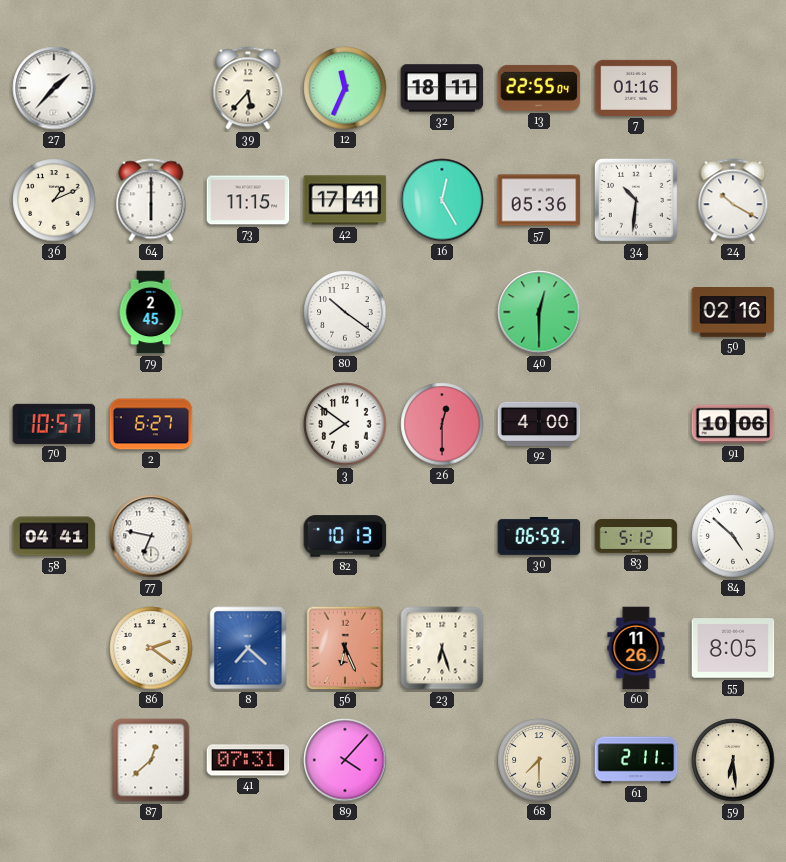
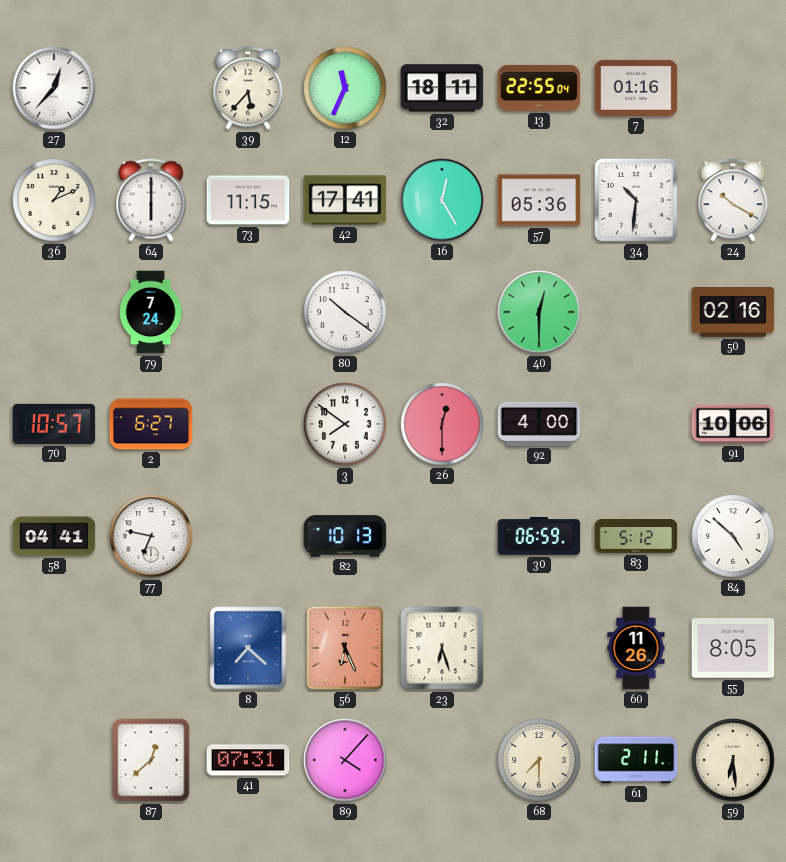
27: 1:37 -> 12:37
79: 2:45 -> 7:24
86: 2:21 -> none
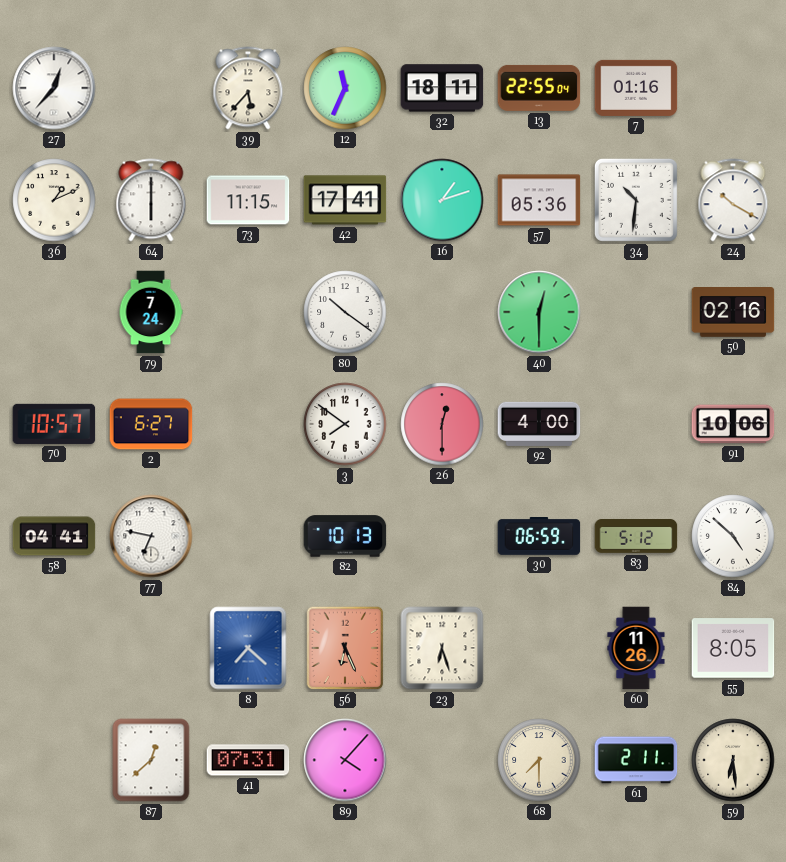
16: 12:25 -> 1:12
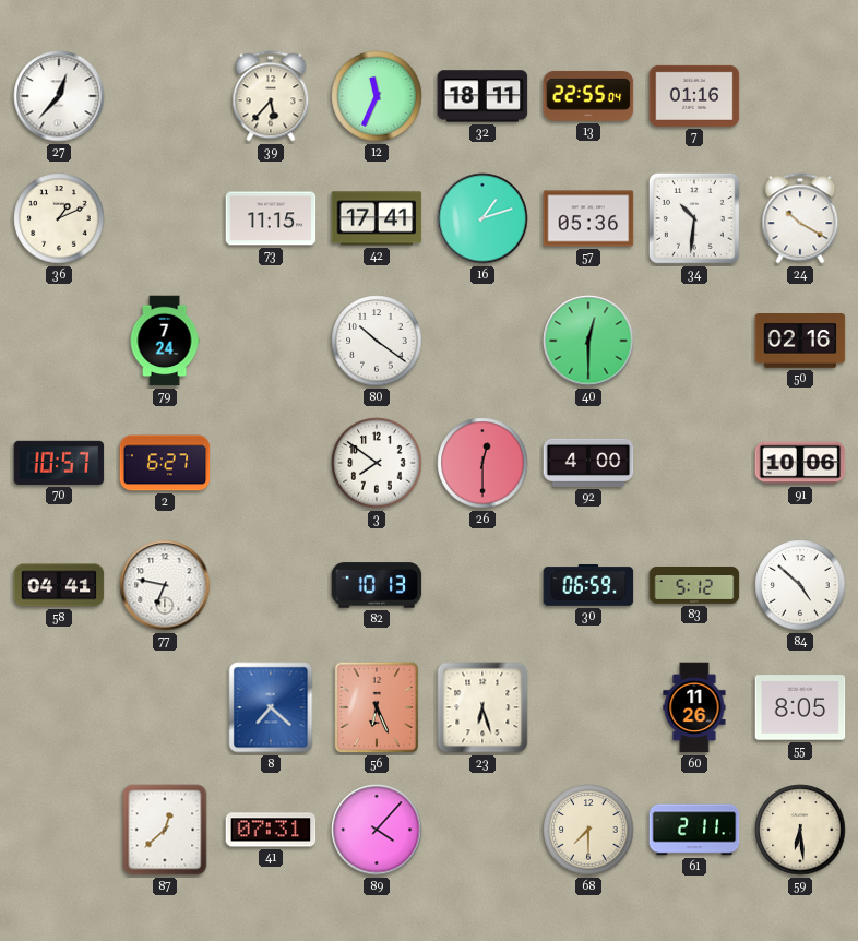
64: 6:00 -> none
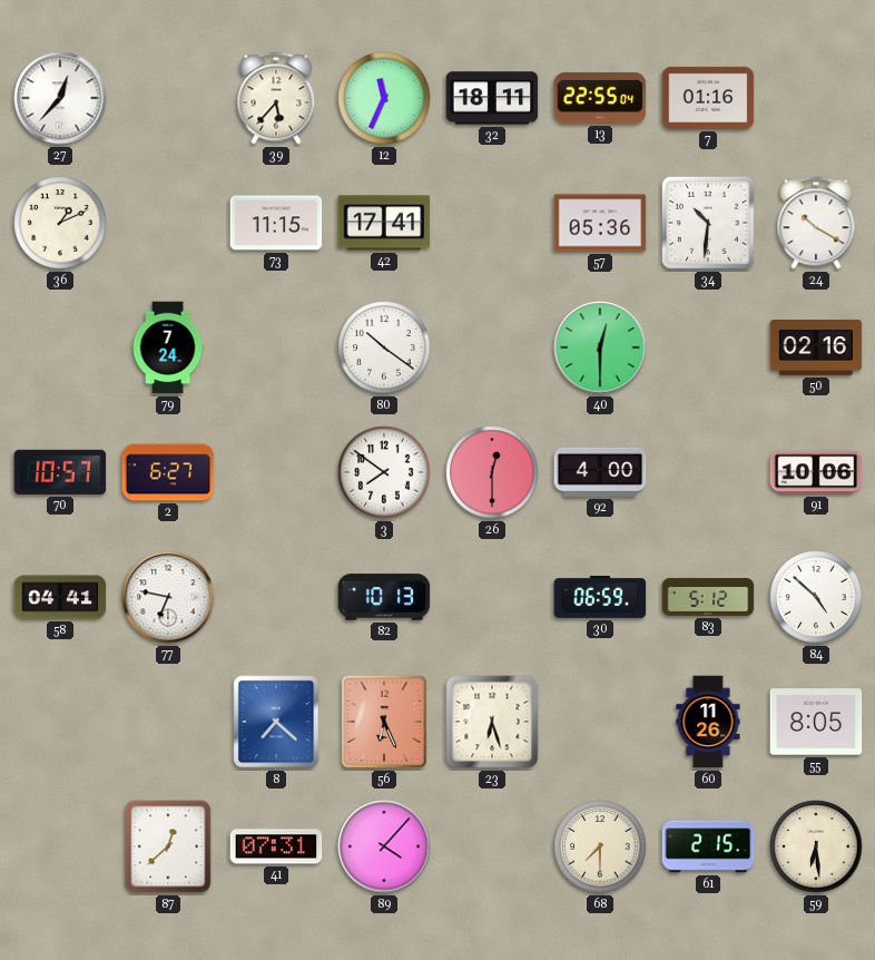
16: 1:12 -> none
61: 2:11 -> 2:15
